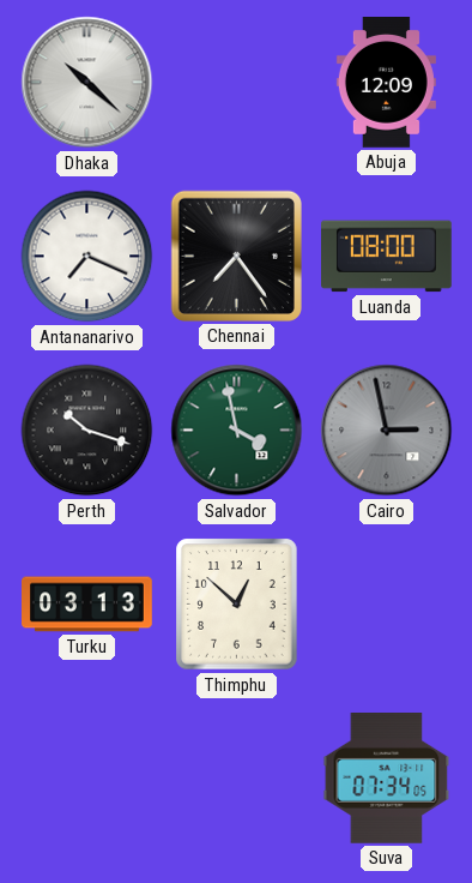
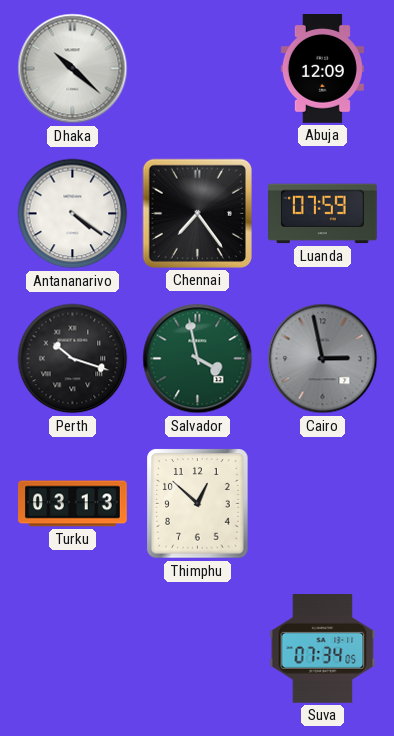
Antananarivo: 7:19 -> 4:21
Luanda: 08:00 -> 07:59
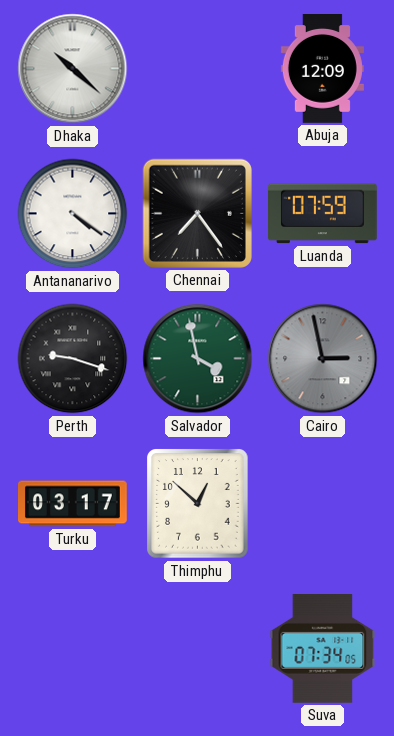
Perth: 10:18 -> 9:18
Turku: 03:13 -> 03:17
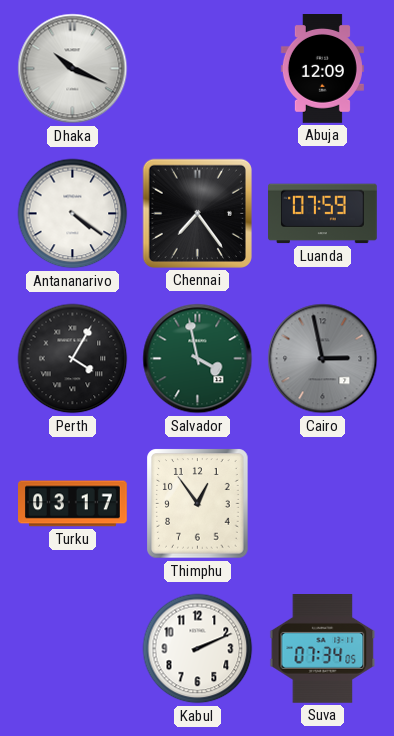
Dhaka: 10:22 -> 10:19
Perth: 9:18 -> 4:05
Thimphu: 12:52 -> 12:54
Kabul: none -> 2:11
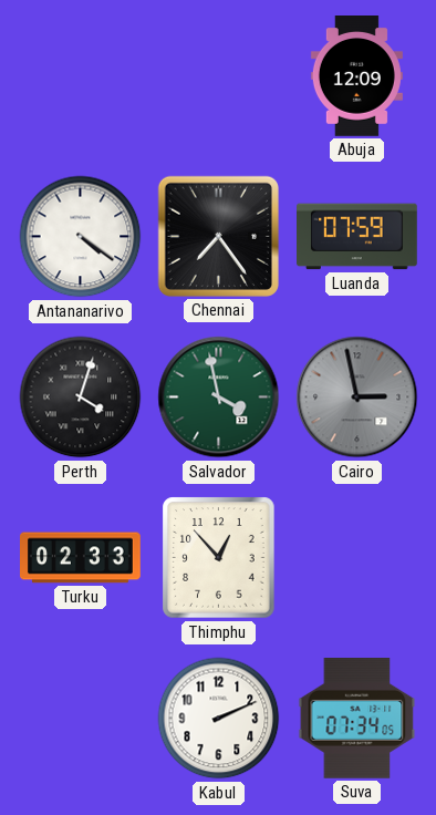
Dhaka: 10:19 -> none
Perth: 4:05 -> 4:03
Turku: 03:17 -> 02:33
Thimphu: 12:54 -> 12:53
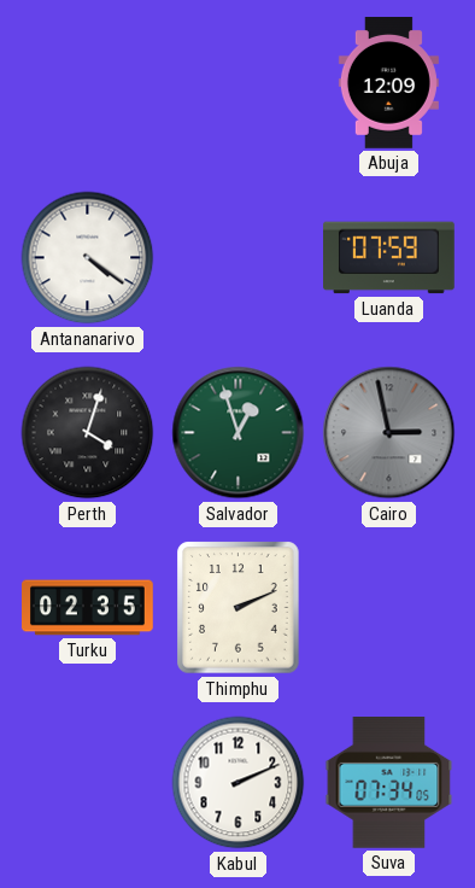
Chennai: 7:24 -> none
Salvador: 3:58 -> 12:57
Turku: 02:33 -> 02:35
Thimphu: 12:53 -> 2:11
